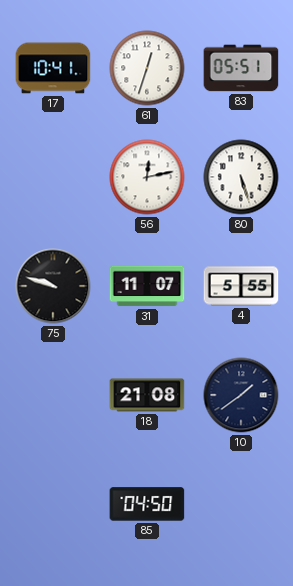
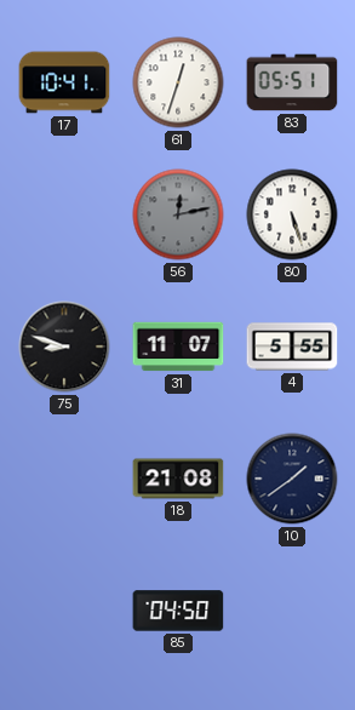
56 dial: white -> grey
75: 9:48 -> 8:48
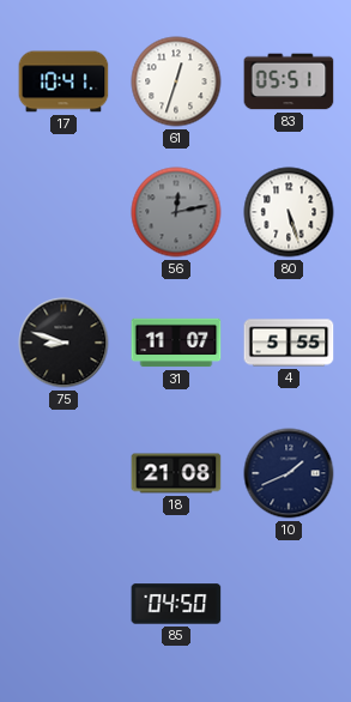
10: 1:39 -> 1:41
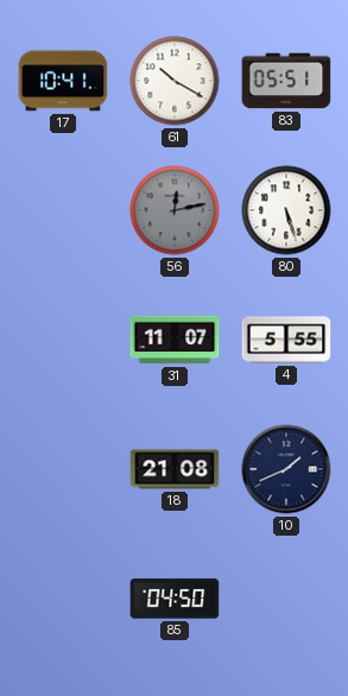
61: 12:33 -> 10:20
75: 8:48 -> none
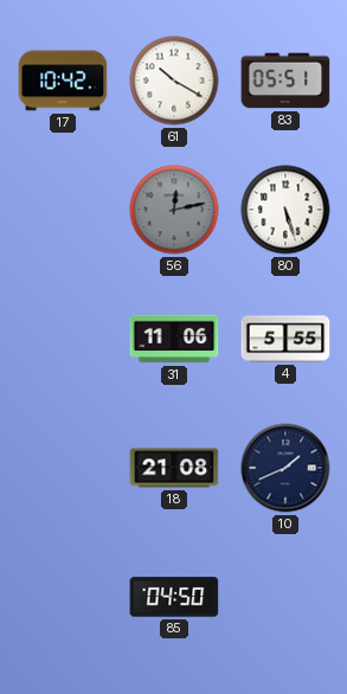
17: 10:41 -> 10:42
31: 11:07 -> 11:06
